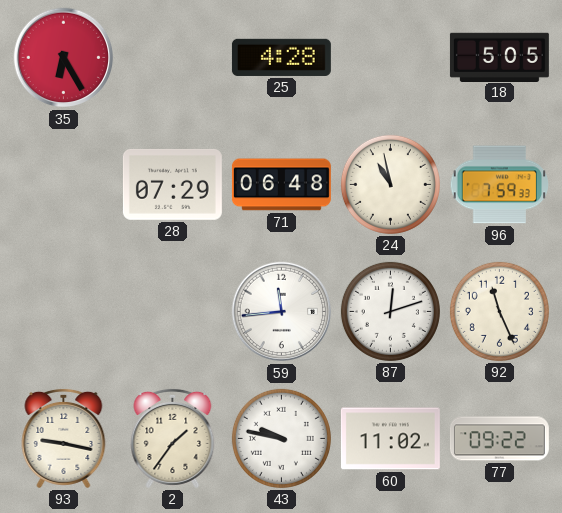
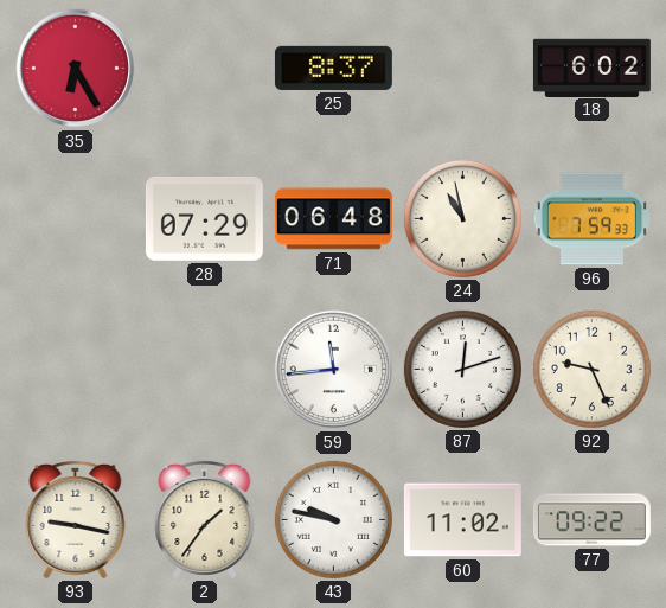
25: 4:28 -> 8:37
18: 5:05 -> 6:02
92: 11:26 -> 9:26
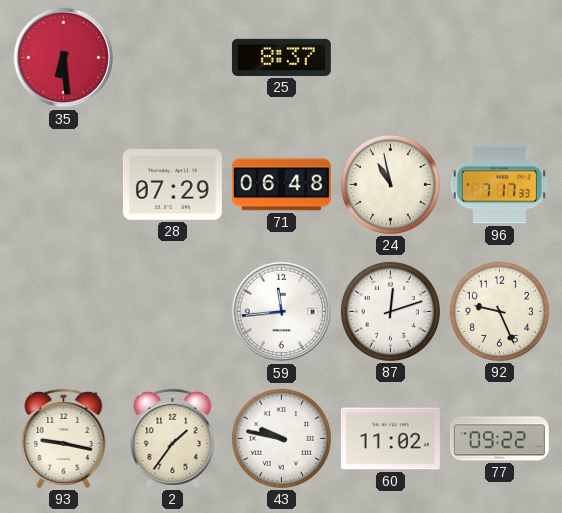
35: 6:25 -> 6:29
18: 6:02 -> none
96: 7:59 -> 7:17
